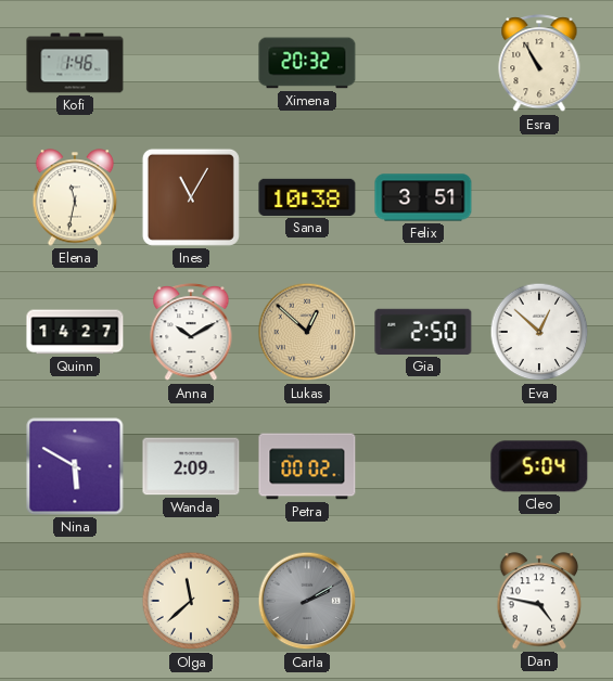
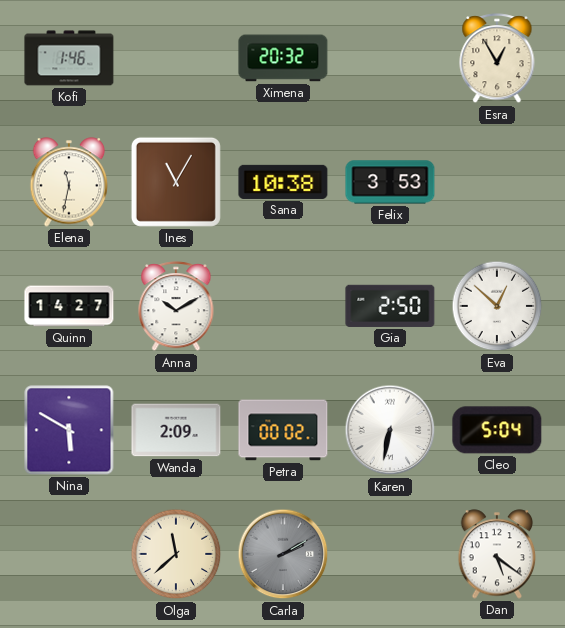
Esra: 10:55 -> 12:55
Felix: 3:51 -> 3:53
Lukas: 12:52 -> none
Karen: none -> 6:32
Dan: 4:47 -> 5:21
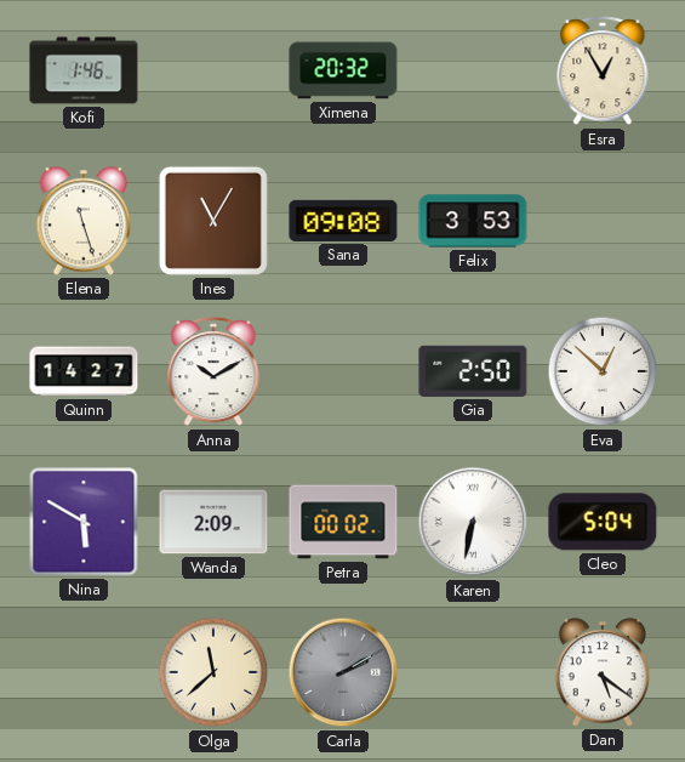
Elena: 11:32 -> 11:27
Sana: 10:38 -> 09:08
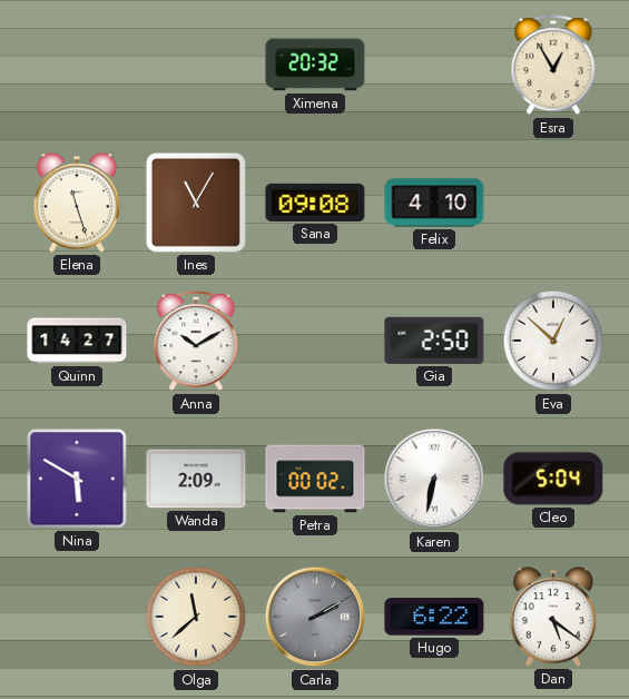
Kofi: 1:46 -> none
Felix: 3:53 -> 4:10
Hugo: none -> 6:22
